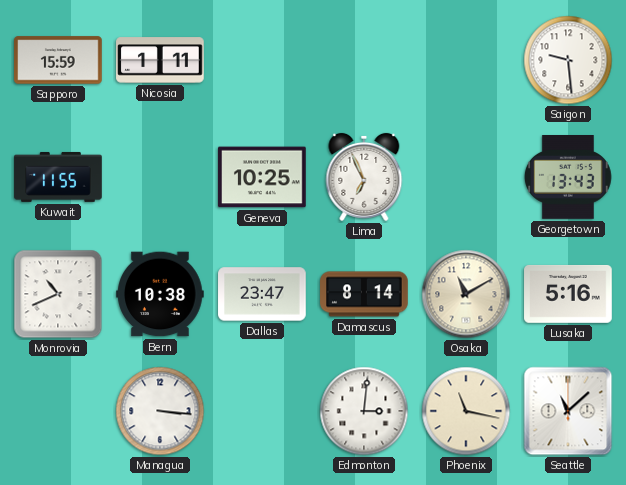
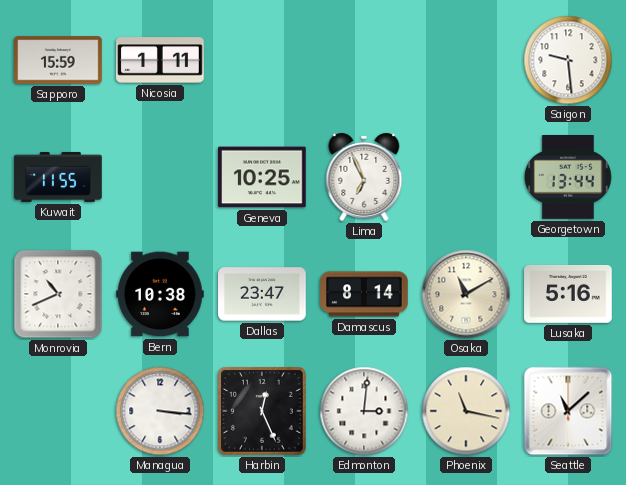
Georgetown: 13:43 -> 13:44
Harbin: none -> 12:26
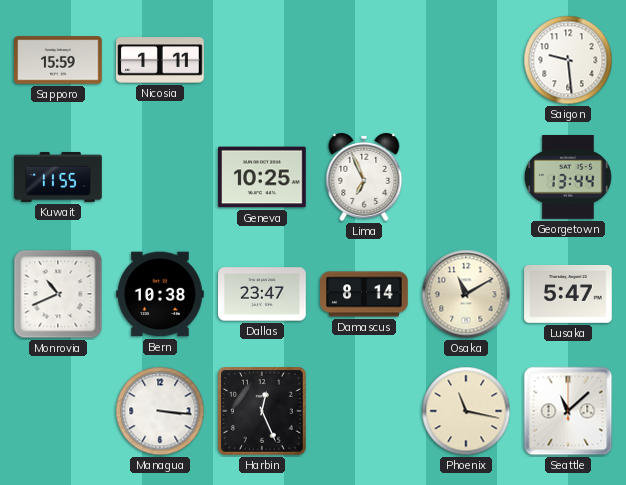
Lusaka: 5:16 -> 5:47
Edmonton: 3:01 -> none
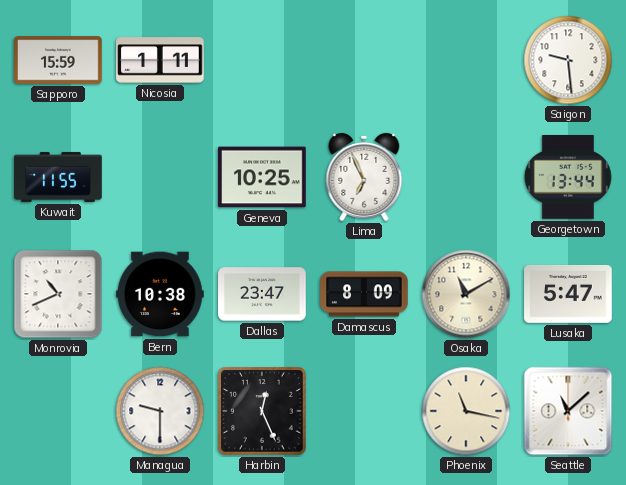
Damascus: 8:14 -> 8:09
Managua: 3:16 -> 9:30
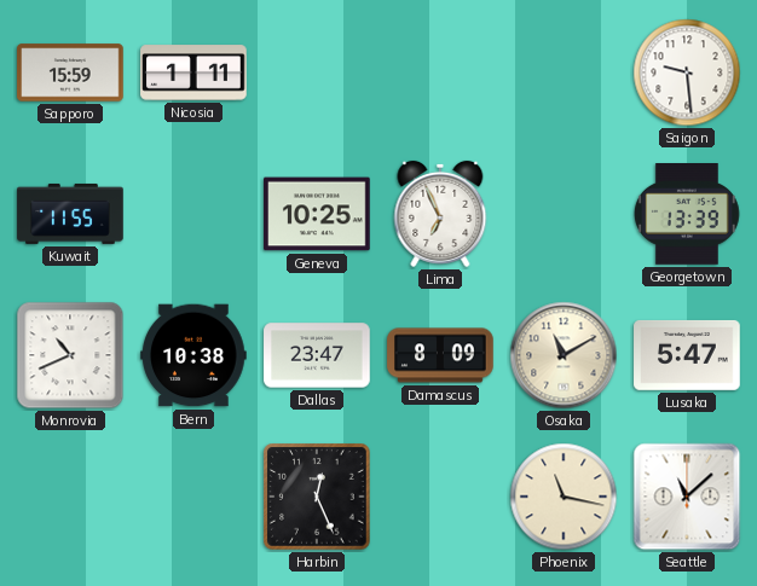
Georgetown: 13:44 -> 13:39
Managua: 9:30 -> none
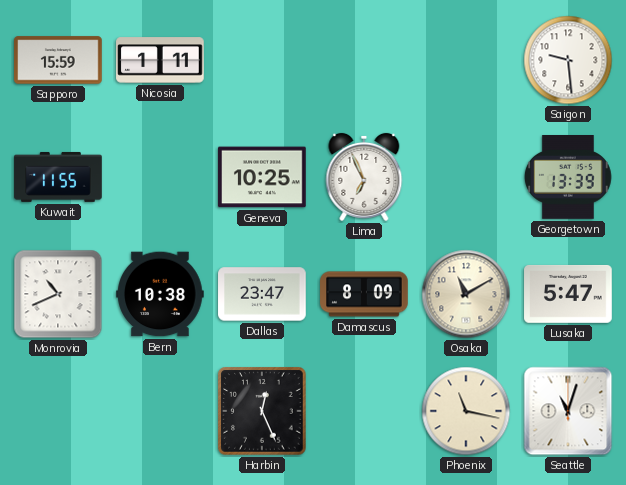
Seattle: 11:08 -> 11:03
